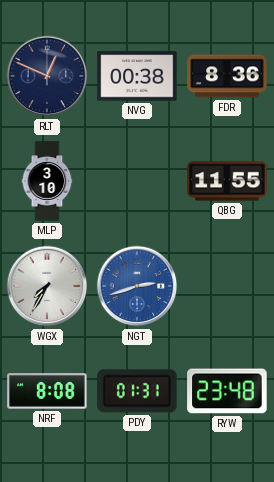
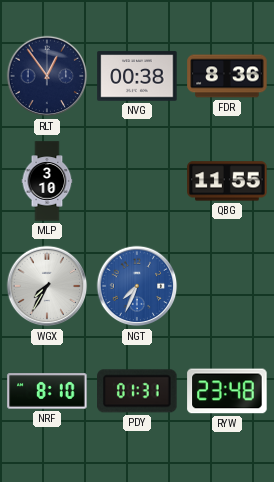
RLT: 12:49 -> 12:54
NGT: 2:42 -> 7:34
NRF: 8:08 -> 8:10
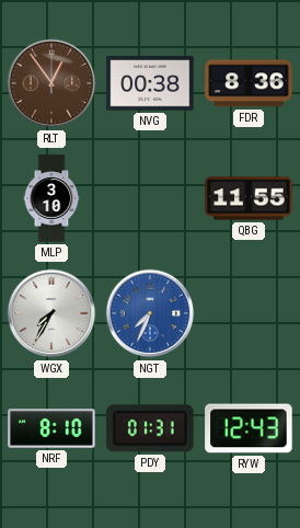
RLT dial: navy -> brown
RYW: 23:48 -> 12:43
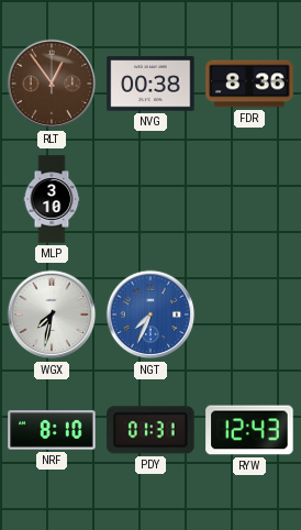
QBG: 11:55 -> none
WGX: 7:35 -> 7:32
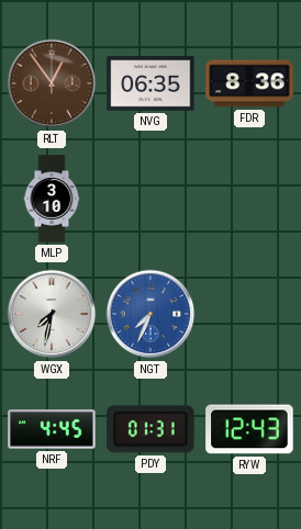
NVG: 00:38 -> 06:35
NRF: 8:10 -> 4:45
